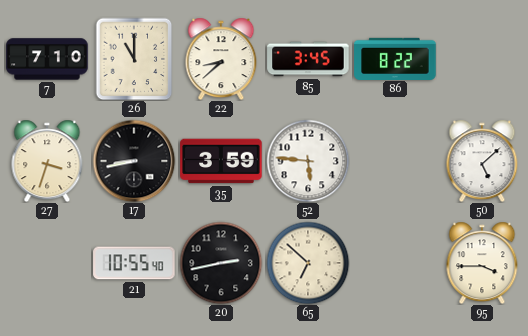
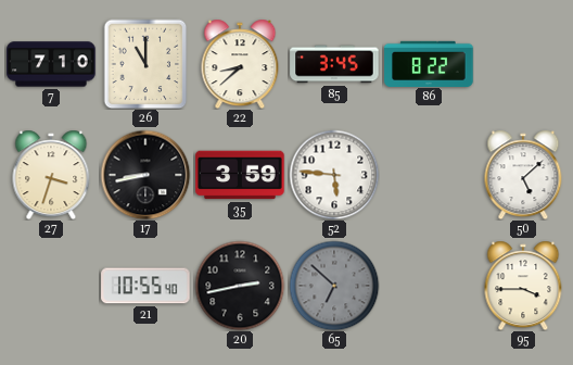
65 dial: cream -> grey
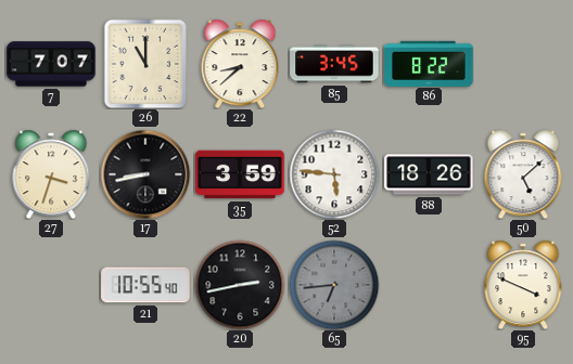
7: 7:10 -> 7:07
88: none -> 18:26
65: 6:52 -> 6:44
95: 3:45 -> 3:49
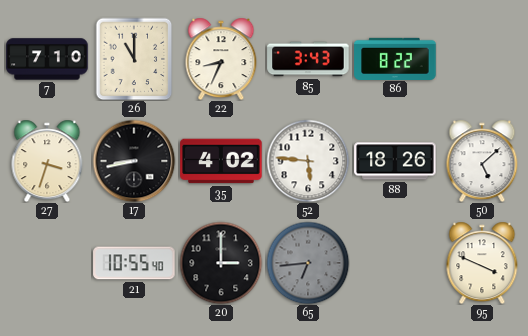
7: 7:07 -> 7:10
22: 8:38 -> 8:34
85: 3:45 -> 3:43
35: 3:59 -> 4:02
20: 2:43 -> 3:00
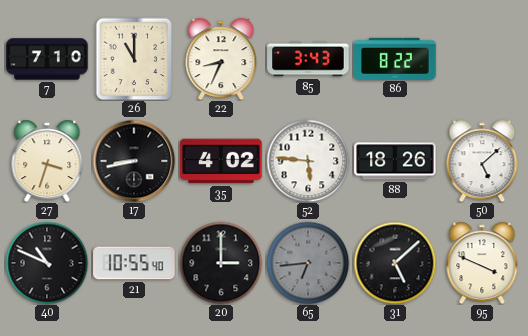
40: none -> 10:49
31: none -> 5:08
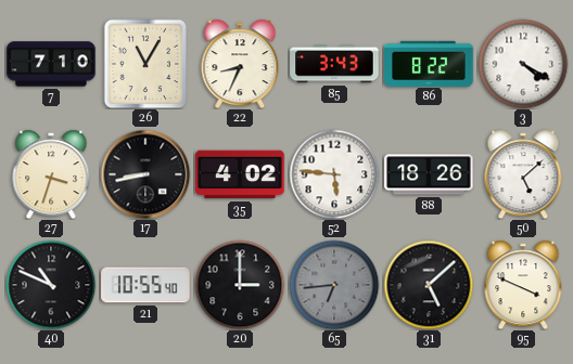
26: 11:00 -> 11:05
3: none -> 4:20
